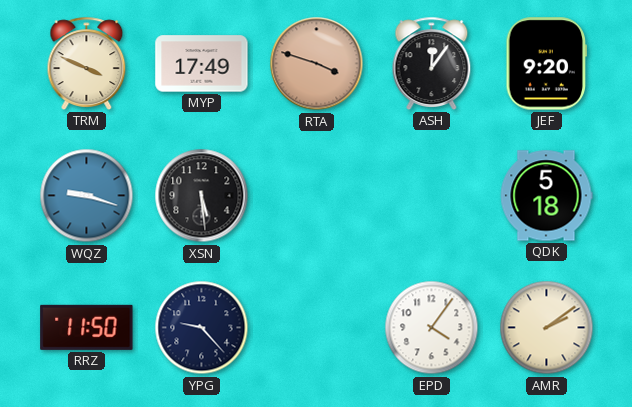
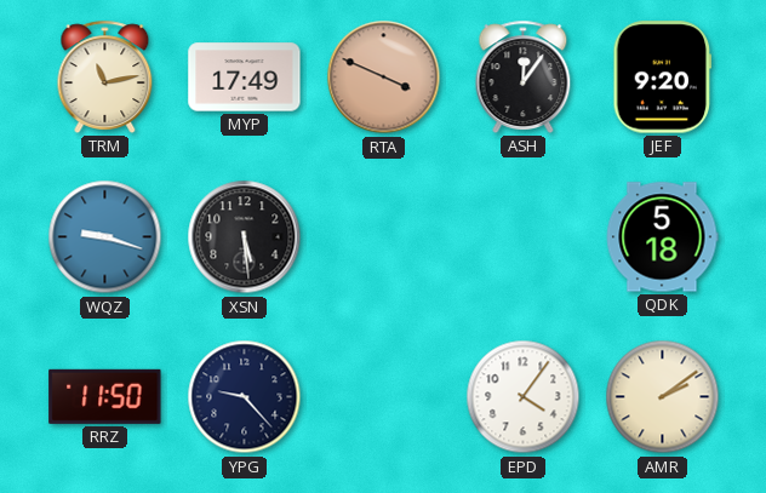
TRM: 3:49 -> 11:13
RTA: 3:48 -> 3:49
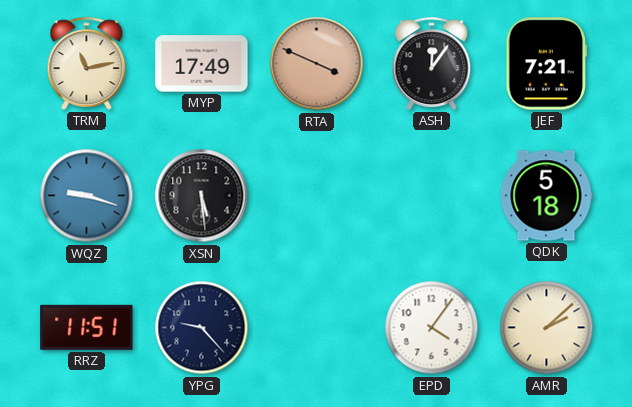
JEF: 9:20 -> 7:21
RRZ: 11:50 -> 11:51
AMR: 2:09 -> 2:08
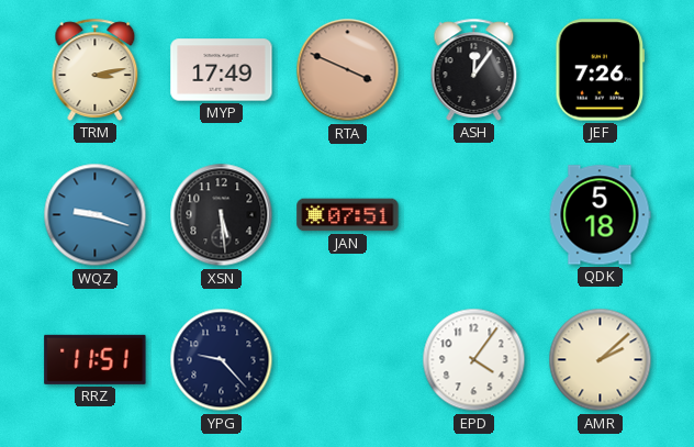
TRM: 11:13 -> 3:13
JEF: 7:21 -> 7:26
JAN: none -> 07:51
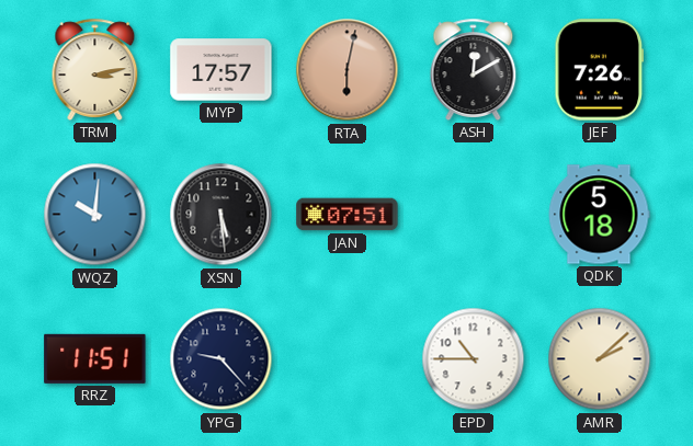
MYP: 17:49 -> 17:57
RTA: 3:49 -> 6:02
ASH: 12:06 -> 12:10
WQZ: 9:18 -> 10:01
EPD: 4:06 -> 10:45
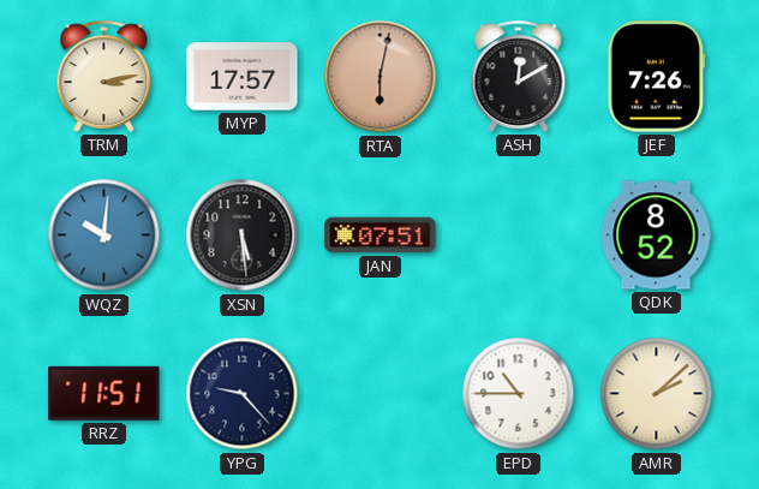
QDK: 5:18 -> 8:52
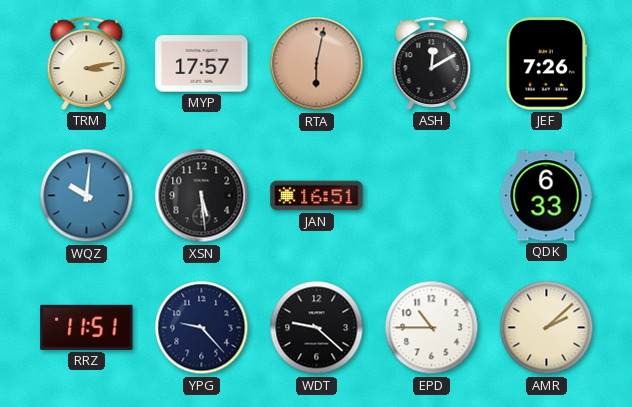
JAN: 07:51 -> 16:51
QDK: 8:52 -> 6:33
WDT: none -> 9:22
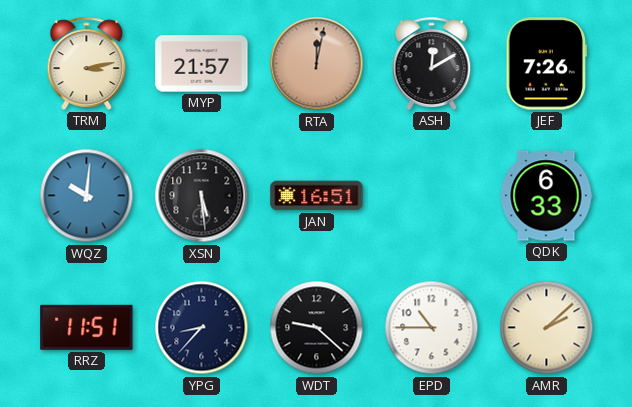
MYP: 17:57 -> 21:57
RTA: 6:02 -> 12:02
YPG: 9:23 -> 8:37
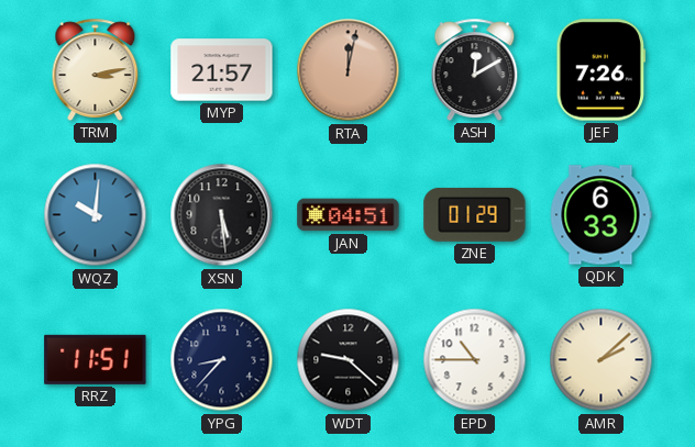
JAN: 16:51 -> 04:51
ZNE: none -> 01:29
